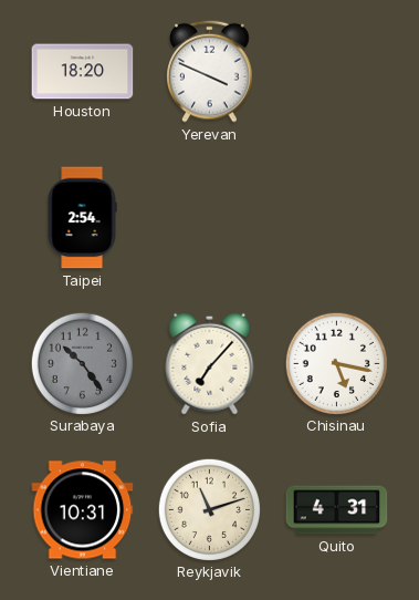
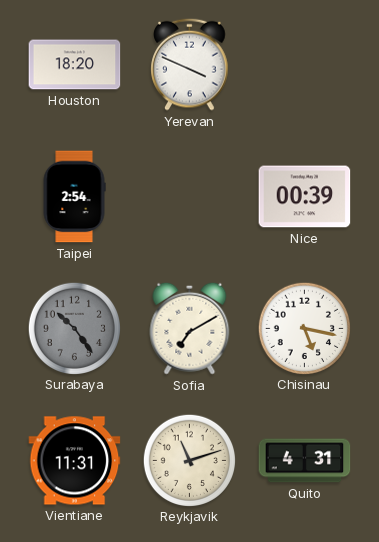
Nice: none -> 00:39
Sofia: 7:07 -> 7:10
Vientiane: 10:31 -> 11:31
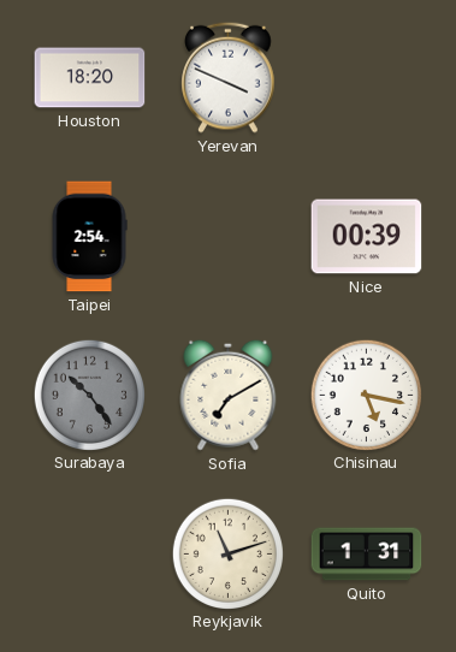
Vientiane: 11:31 -> none
Quito: 4:31 -> 1:31
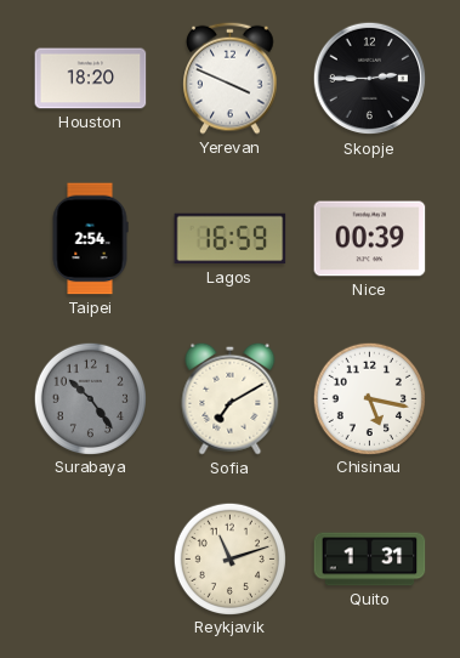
Skopje: none -> 2:45
Lagos: none -> 16:59
